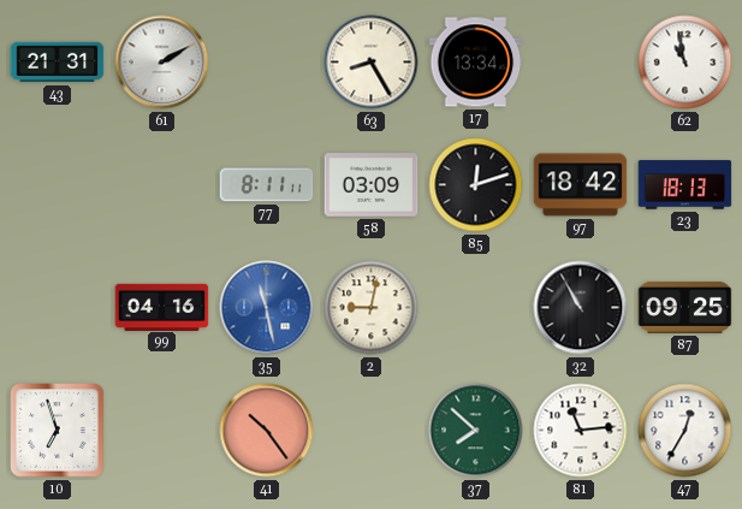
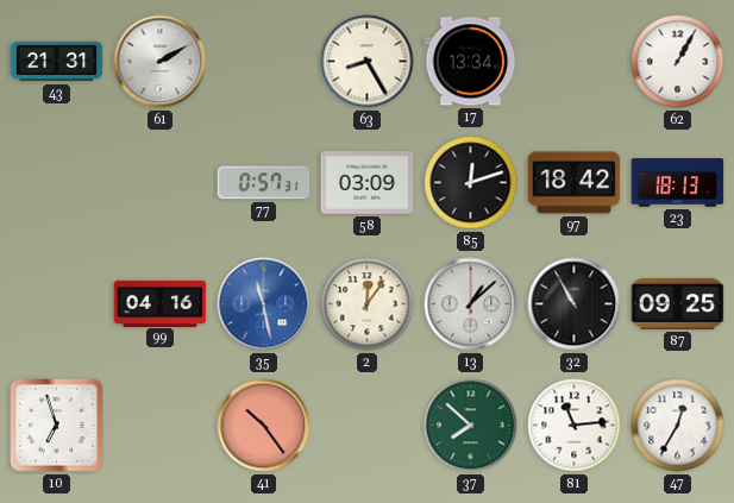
62: 10:58 -> 1:05
77: 8:11 -> 0:57
2: 9:02 -> 12:06
13: none -> 1:08
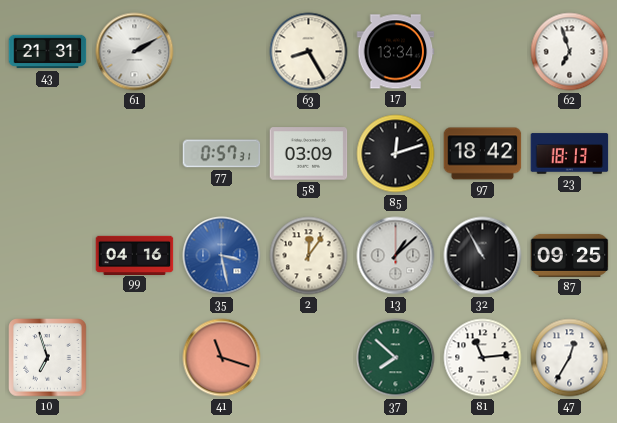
62: 1:05 -> 6:57
35: 11:28 -> 3:28
41: 10:24 -> 11:18
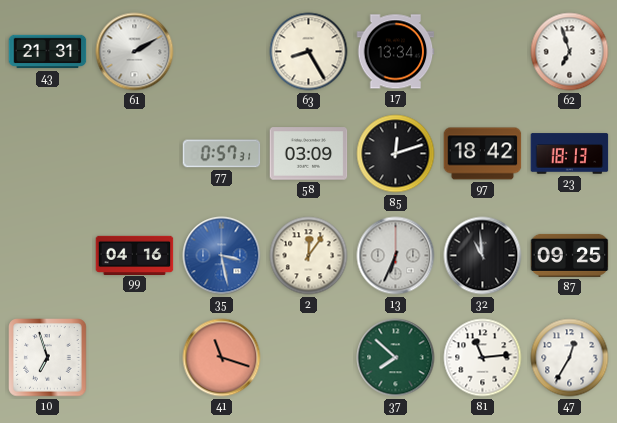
13: 1:08 -> 6:34
32: 10:55 -> 10:59
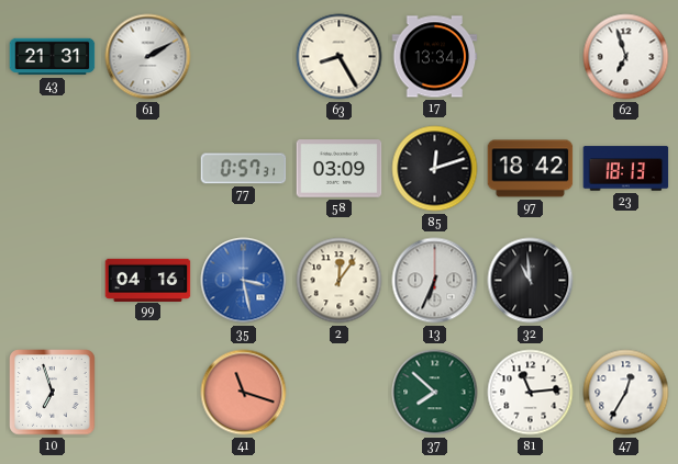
87: 09:25 -> none
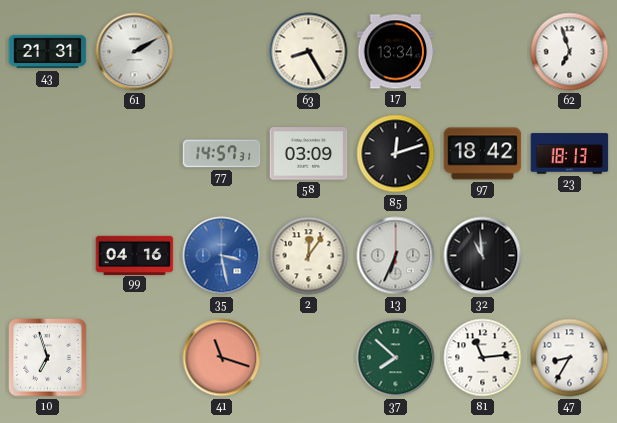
77: 0:57 -> 14:57
47: 12:35 -> 8:35
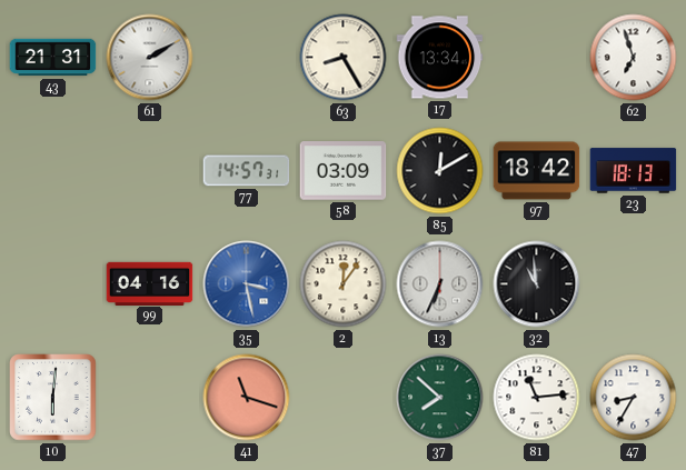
85: 12:12 -> 12:10
10: 6:57 -> 6:01
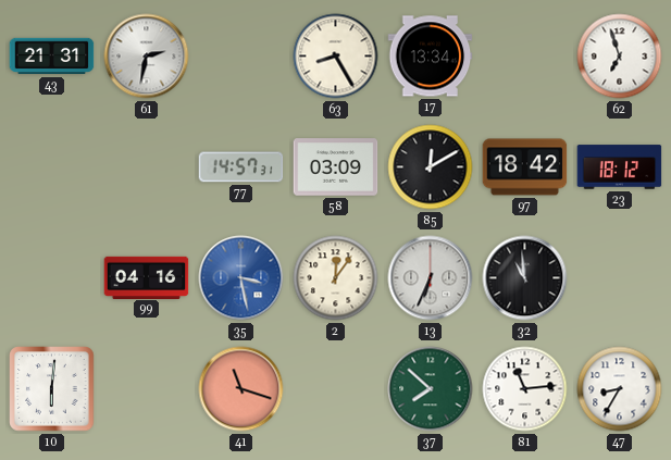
61: 2:10 -> 2:32
23: 18:13 -> 18:12
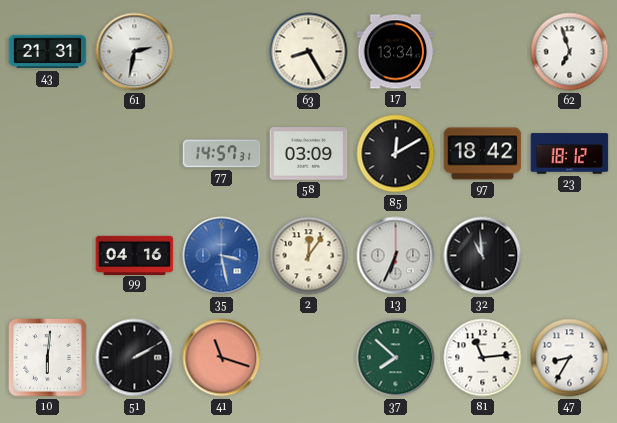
51: none -> 2:10
